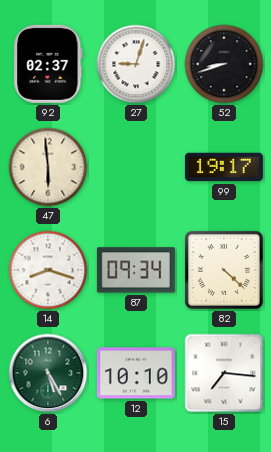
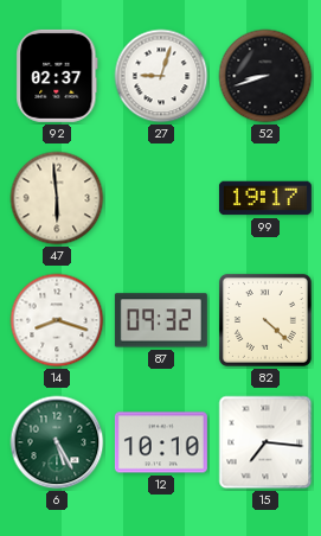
87: 09:34 -> 09:32
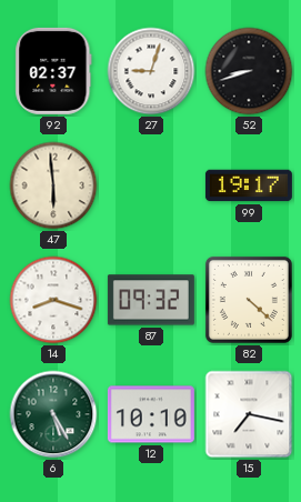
15: 7:16 -> 7:17
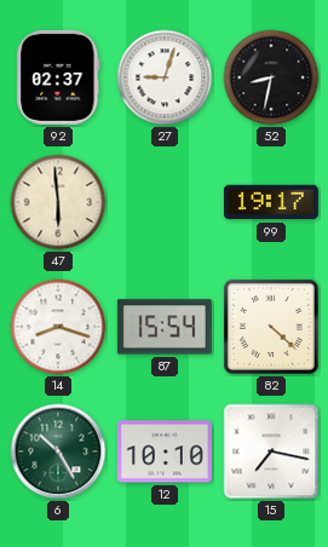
52: 8:42 -> 8:32
87: 09:32 -> 15:54
6: 5:25 -> 10:25
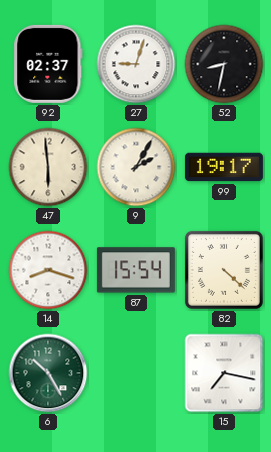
9: none -> 2:05
12: 10:10 -> none
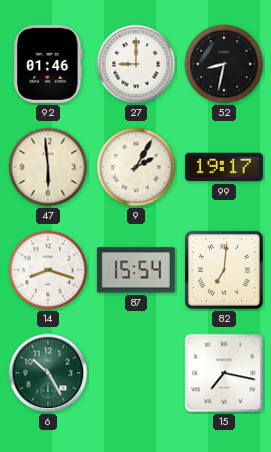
92: 02:37 -> 01:46
27: 9:03 -> 9:00
82: 4:22 -> 7:01
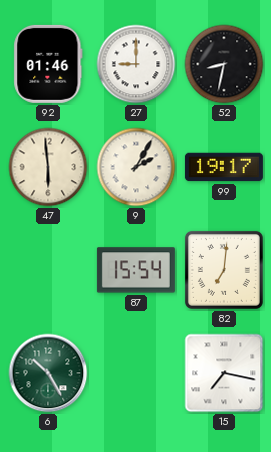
14: 8:18 -> none
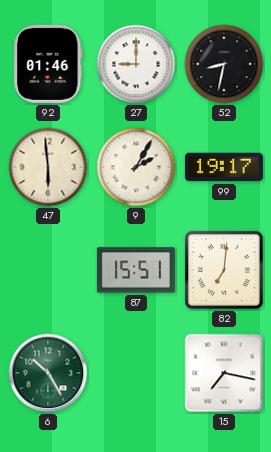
87: 15:54 -> 15:51
